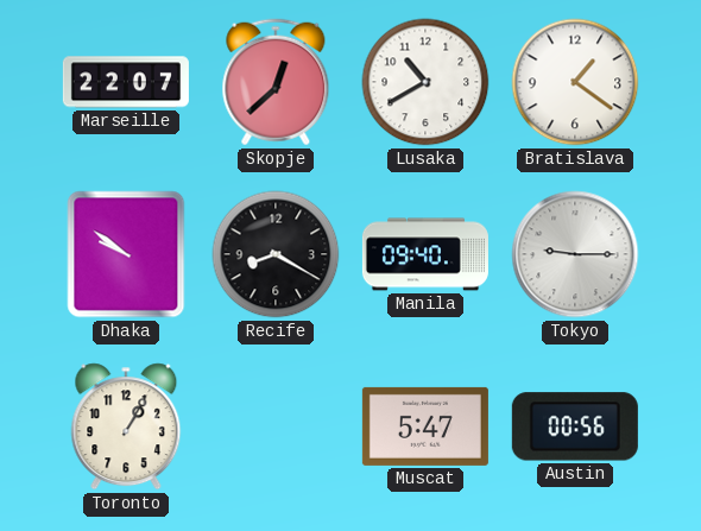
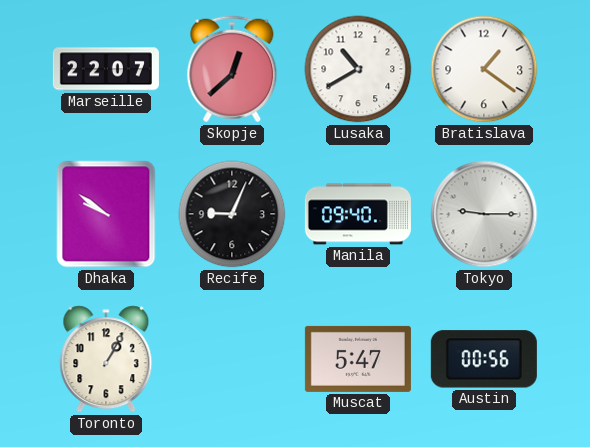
Recife: 8:20 -> 9:04
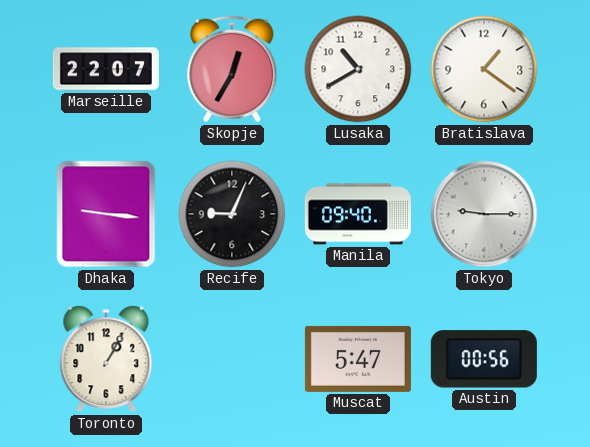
Skopje: 12:38 -> 12:35
Dhaka: 9:51 -> 9:16
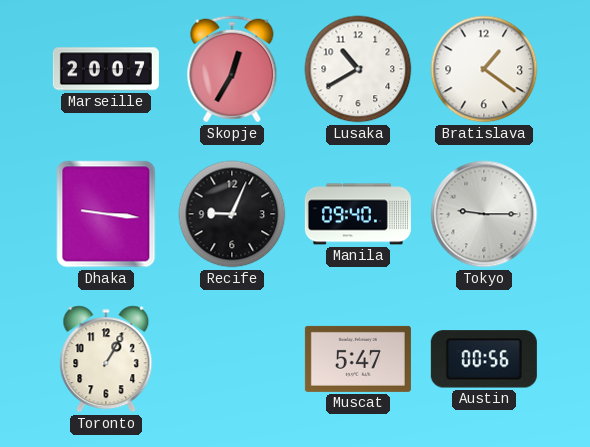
Marseille: 22:07 -> 20:07
